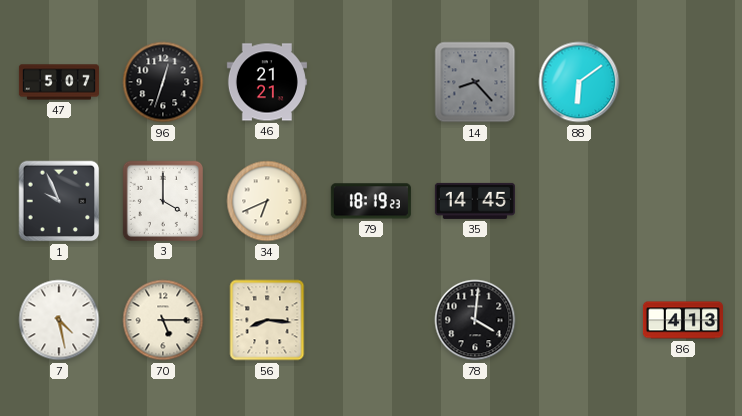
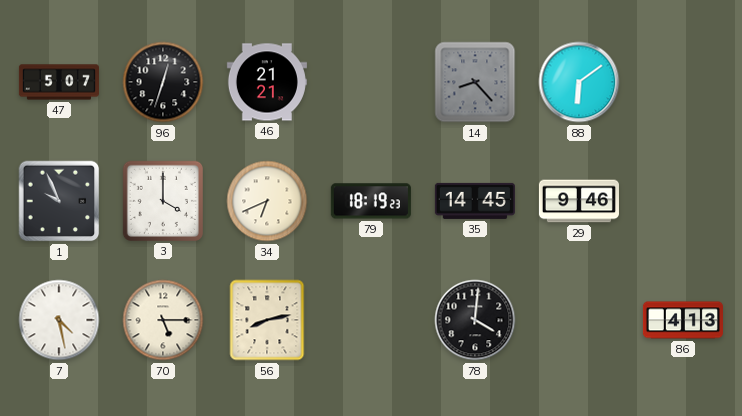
29: none -> 9:46
56: 8:16 -> 8:13
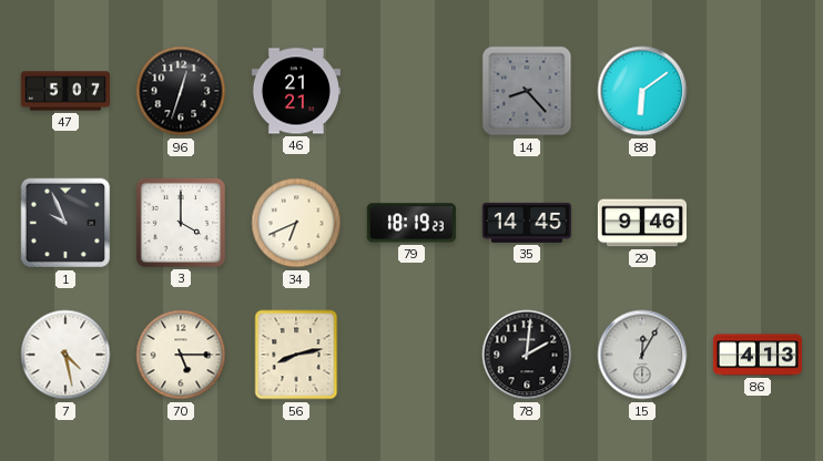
78: 4:01 -> 2:01
15: none -> 12:05
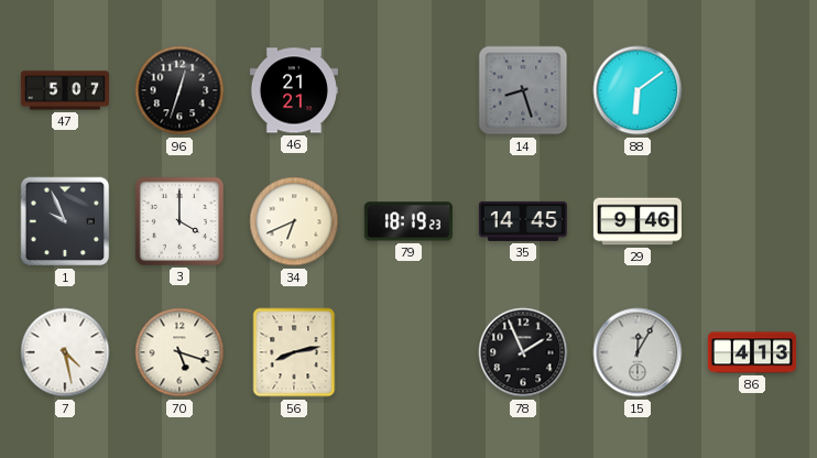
14: 8:23 -> 8:27
70: 5:15 -> 5:18
78: 2:01 -> 1:56
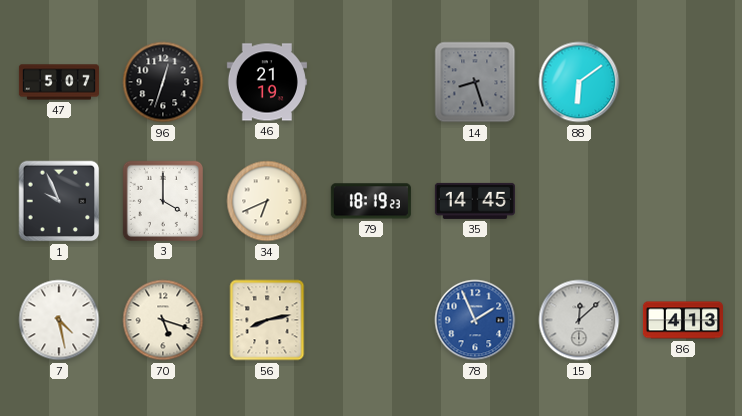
46: 21:21 -> 21:19
29: 9:46 -> none
78 dial: black -> blue
15: 12:05 -> 12:08
